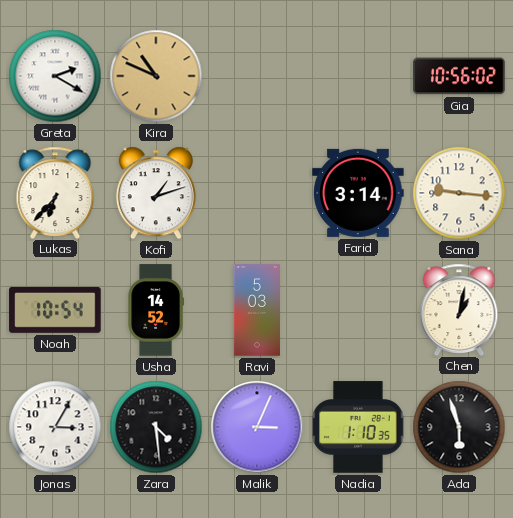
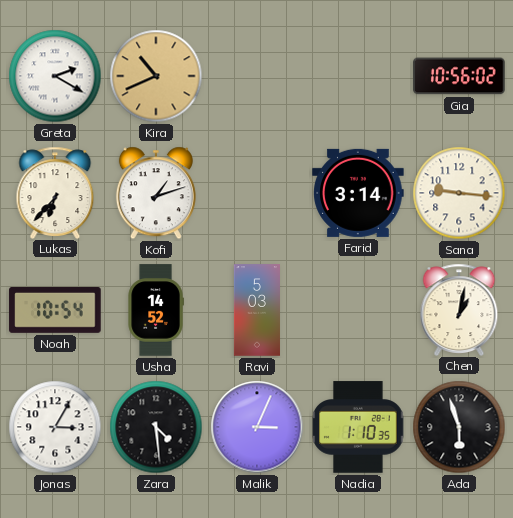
Kira: 10:49 -> 10:41
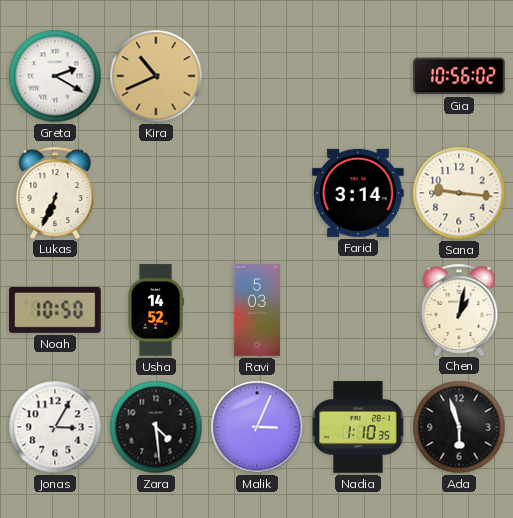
Lukas: 6:37 -> 6:34
Kofi: 1:12 -> none
Noah: 10:54 -> 10:50
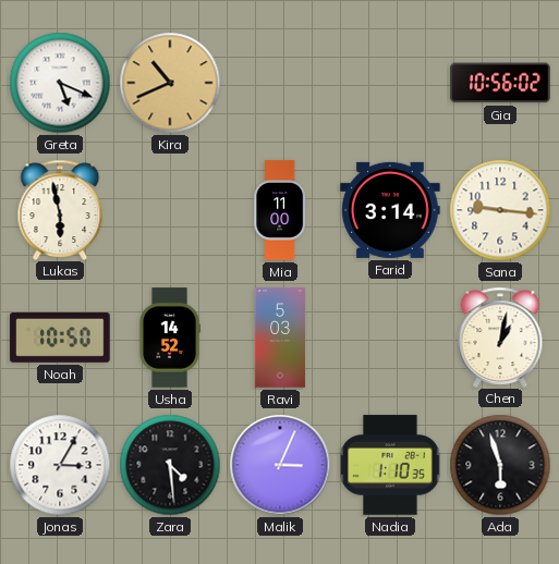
Greta: 2:20 -> 5:19
Lukas: 6:34 -> 5:58
Mia: none -> 11:00
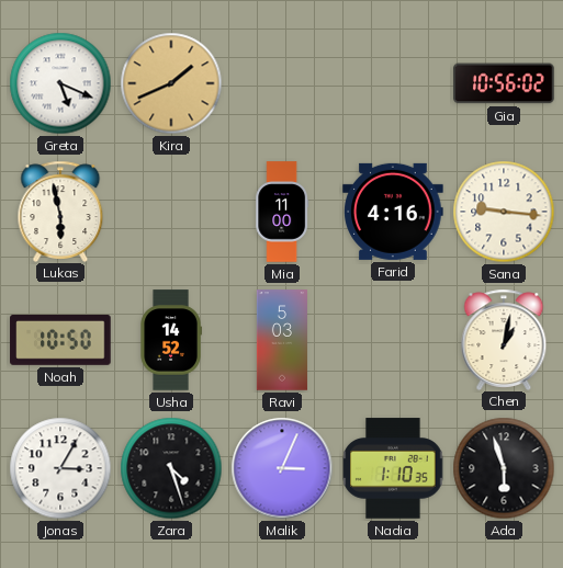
Kira: 10:41 -> 1:41
Farid: 3:14 -> 4:16
Zara: 4:29 -> 4:27
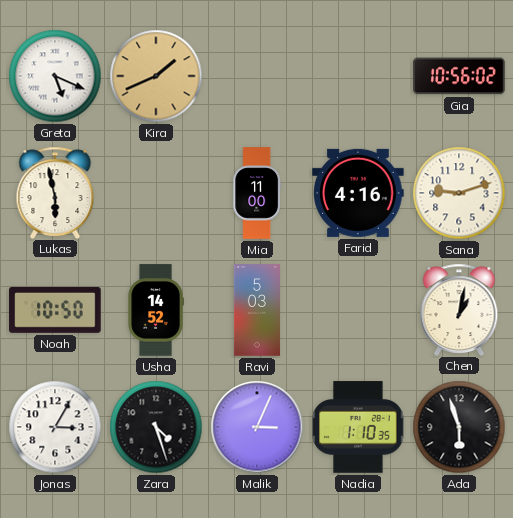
Sana: 9:16 -> 9:12
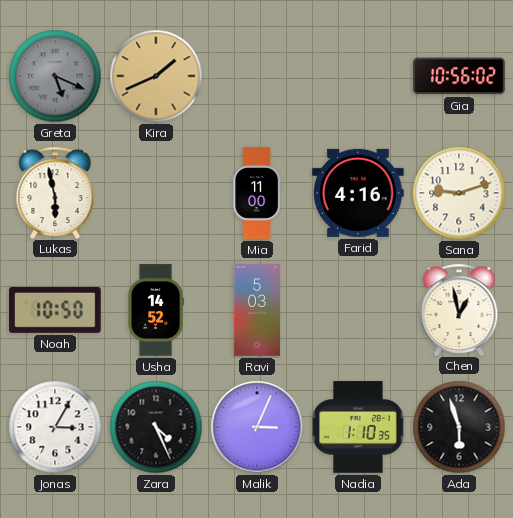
Greta dial: white -> grey
Chen: 1:02 -> 12:58
Zara: 4:27 -> 4:26
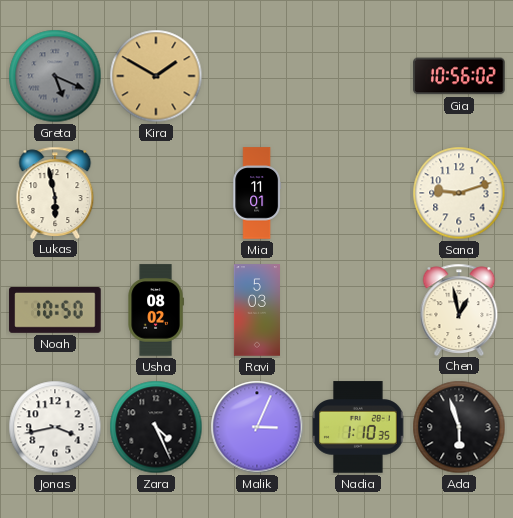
Kira: 1:41 -> 1:50
Mia: 11:00 -> 11:01
Farid: 4:16 -> none
Usha: 14:52 -> 08:02
Jonas: 3:05 -> 3:43
